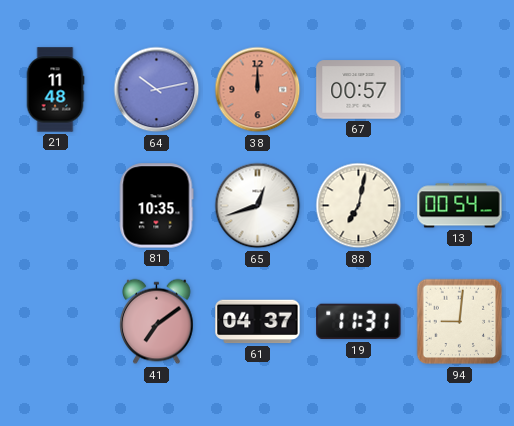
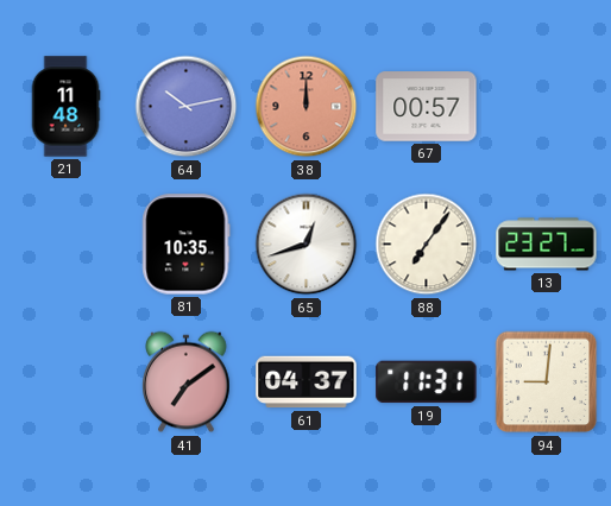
88: 7:02 -> 7:06
13: 00:54 -> 23:27
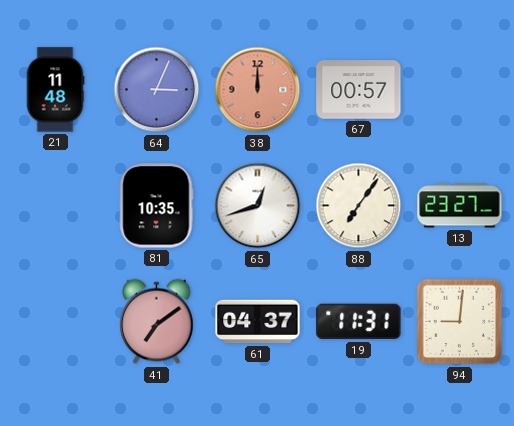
64: 10:13 -> 3:04
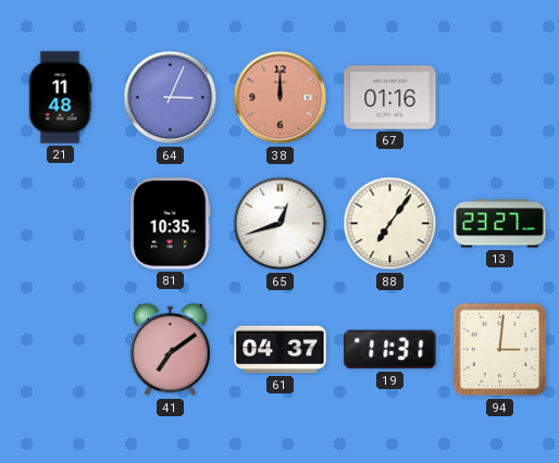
67: 00:57 -> 01:16
94: 9:01 -> 3:01
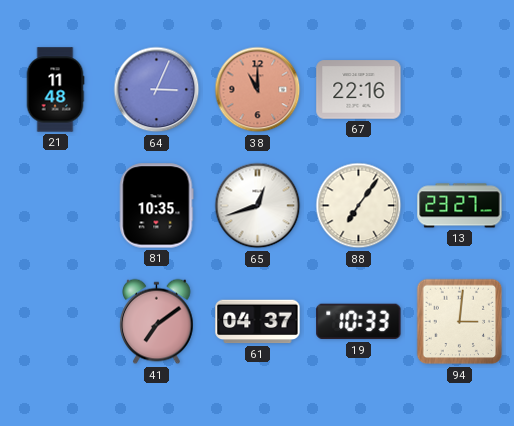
38: 12:00 -> 11:00
67: 01:16 -> 22:16
19: 11:31 -> 10:33
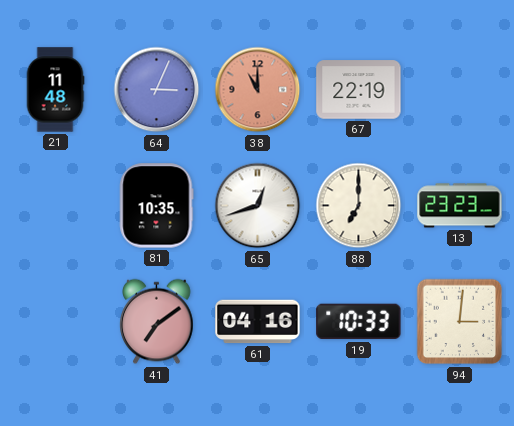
67: 22:16 -> 22:19
88: 7:06 -> 7:00
13: 23:27 -> 23:23
61: 04:37 -> 04:16
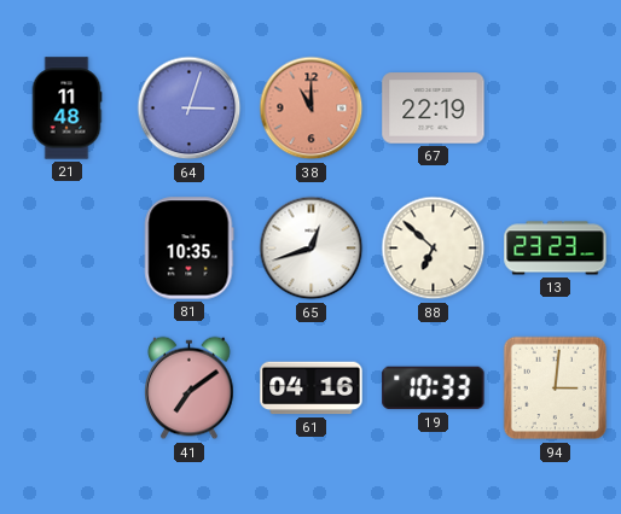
64: 3:04 -> 3:03
88: 7:00 -> 6:52
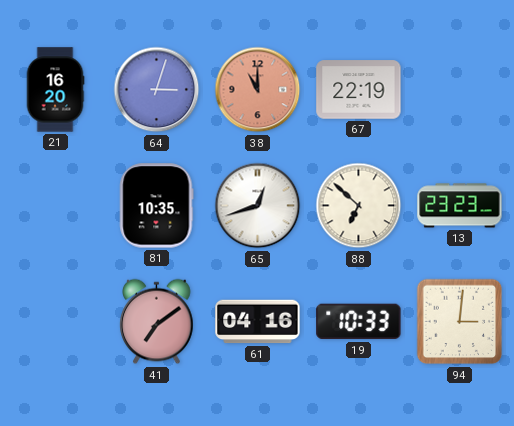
21: 11:48 -> 16:20
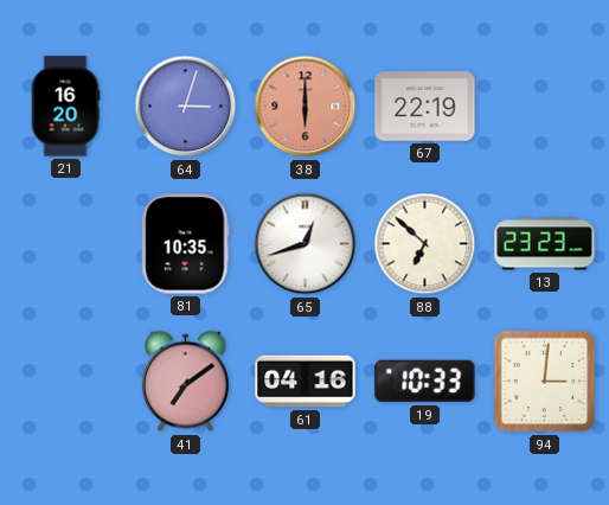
38: 11:00 -> 6:00
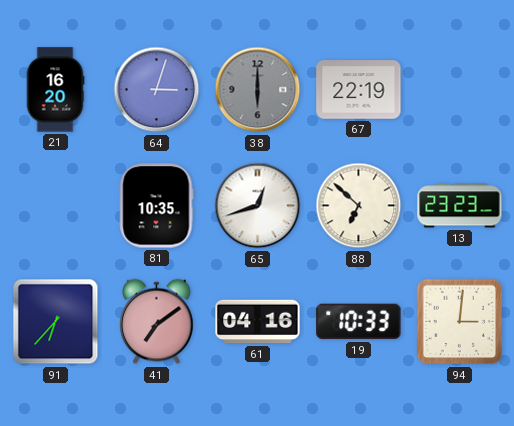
38 dial: salmon -> grey
91: none -> 6:37
